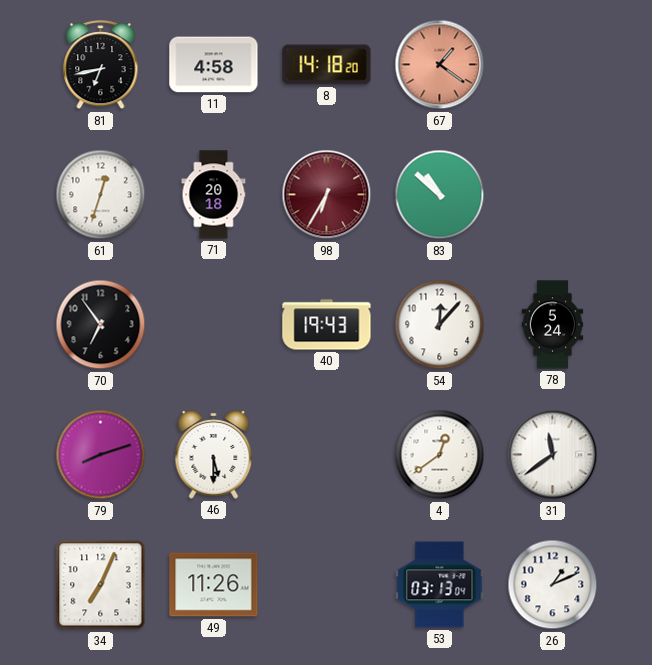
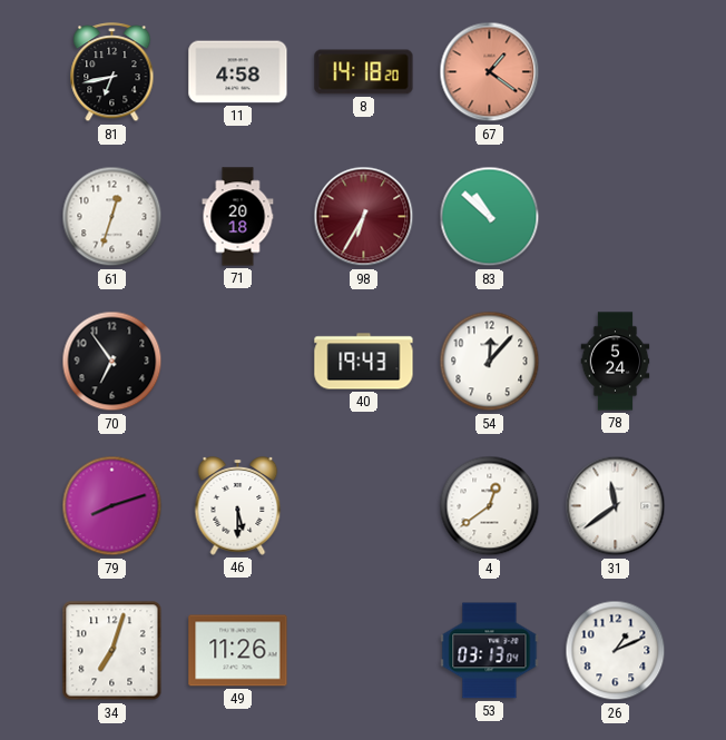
34: 7:04 -> 7:03
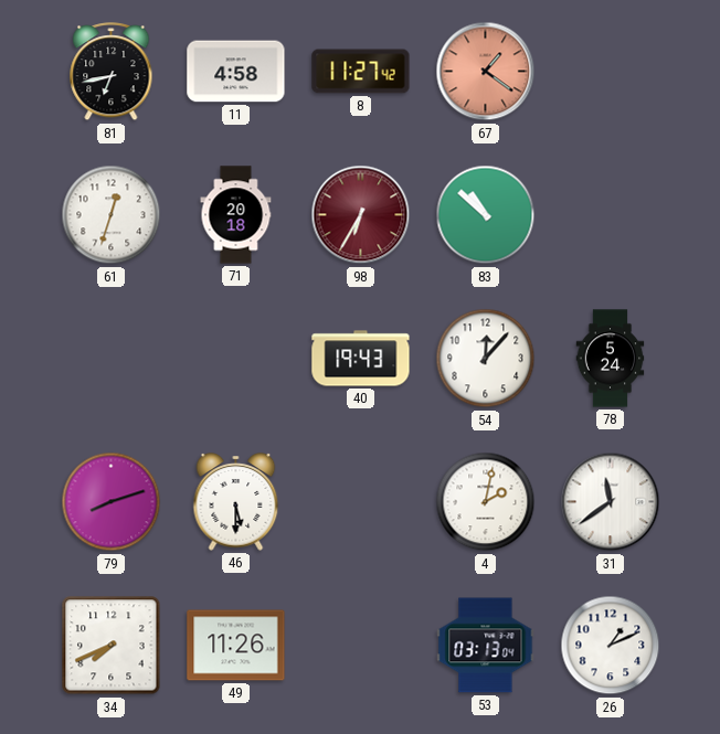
8: 14:18 -> 11:27
70: 6:54 -> none
4: 12:39 -> 2:02
34: 7:03 -> 7:41
